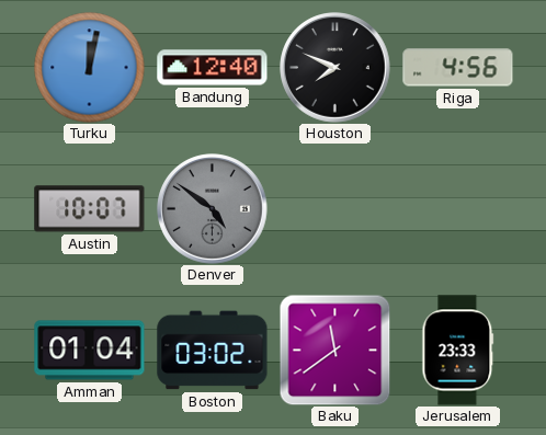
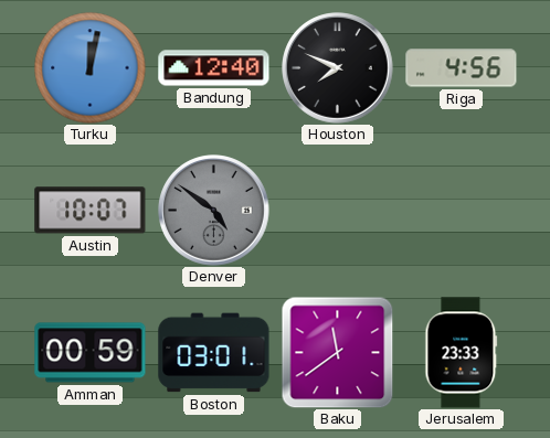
Amman: 01:04 -> 00:59
Boston: 03:02 -> 03:01
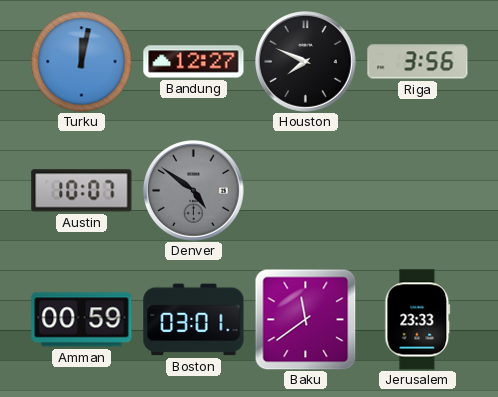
Bandung: 12:40 -> 12:27
Riga: 4:56 -> 3:56
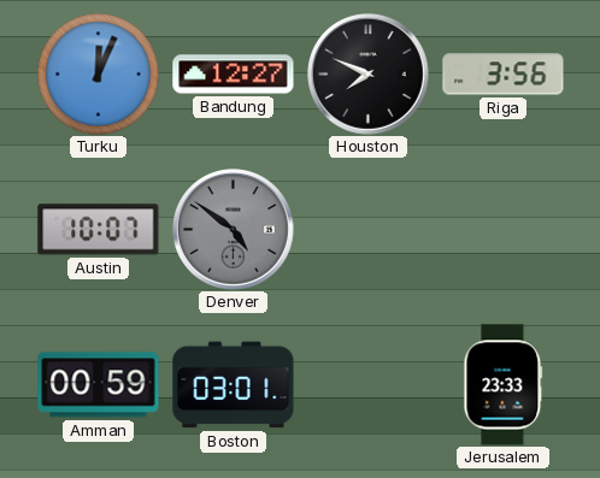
Turku: 12:02 -> 12:04
Baku: 11:39 -> none
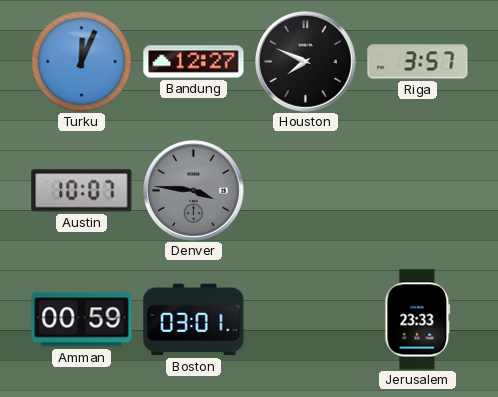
Riga: 3:56 -> 3:57
Denver: 4:51 -> 3:46
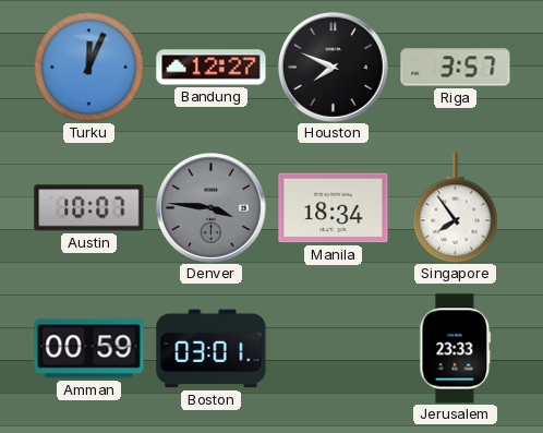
Manila: none -> 18:34
Singapore: none -> 7:54
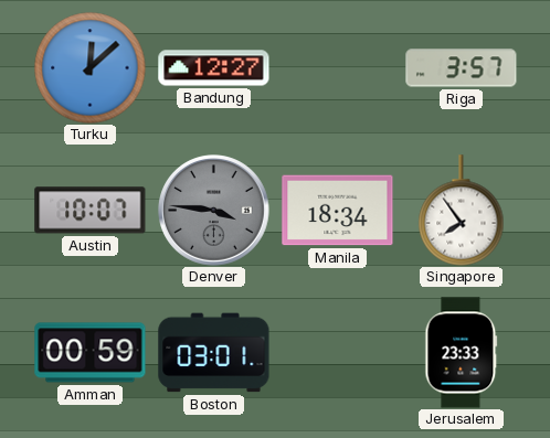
Turku: 12:04 -> 12:08
Houston: 7:49 -> none
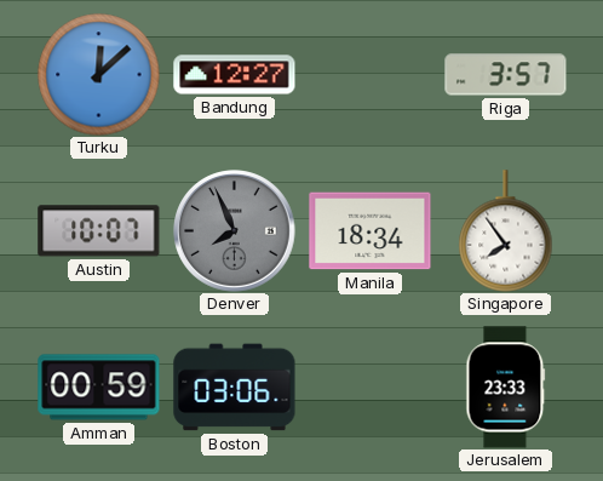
Denver: 3:46 -> 7:56
Boston: 03:01 -> 03:06
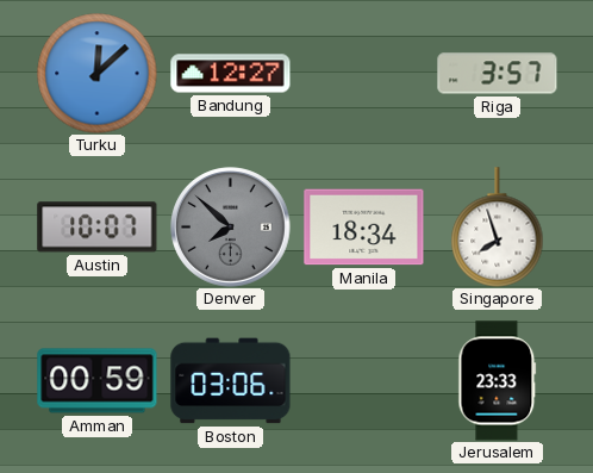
Denver: 7:56 -> 7:52
Singapore: 7:54 -> 7:57
